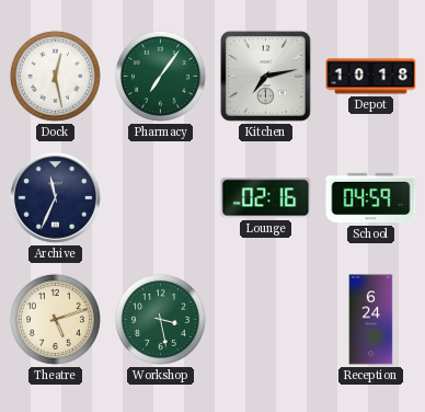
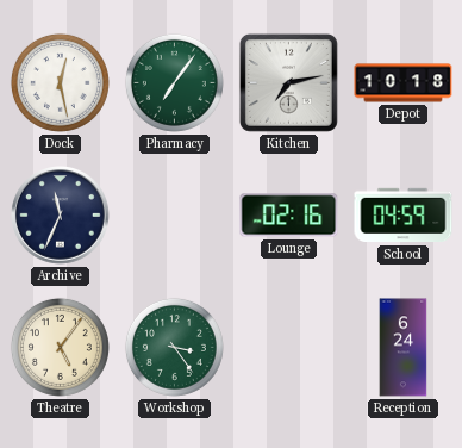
Theatre: 5:12 -> 5:06
Workshop: 3:28 -> 3:24
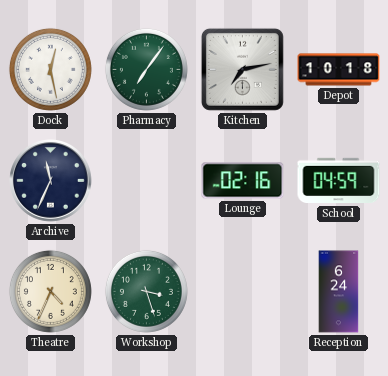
Theatre: 5:06 -> 4:34
Workshop: 3:24 -> 3:27
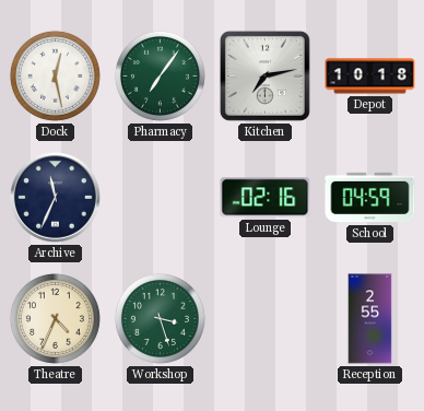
Reception: 6:24 -> 2:55
